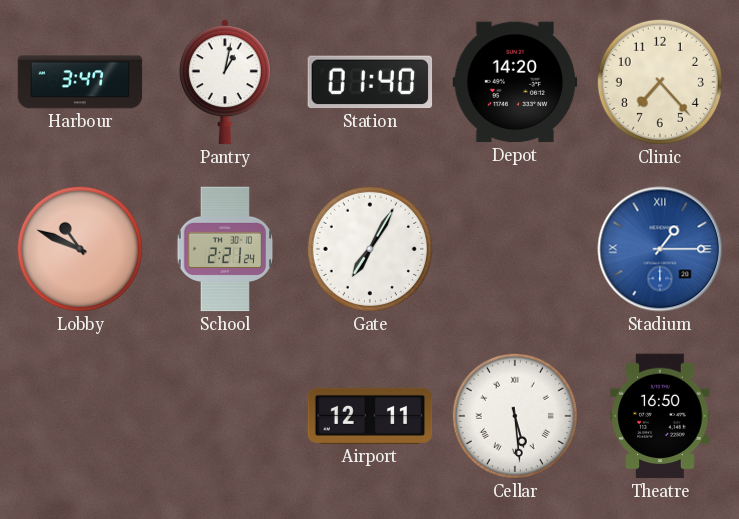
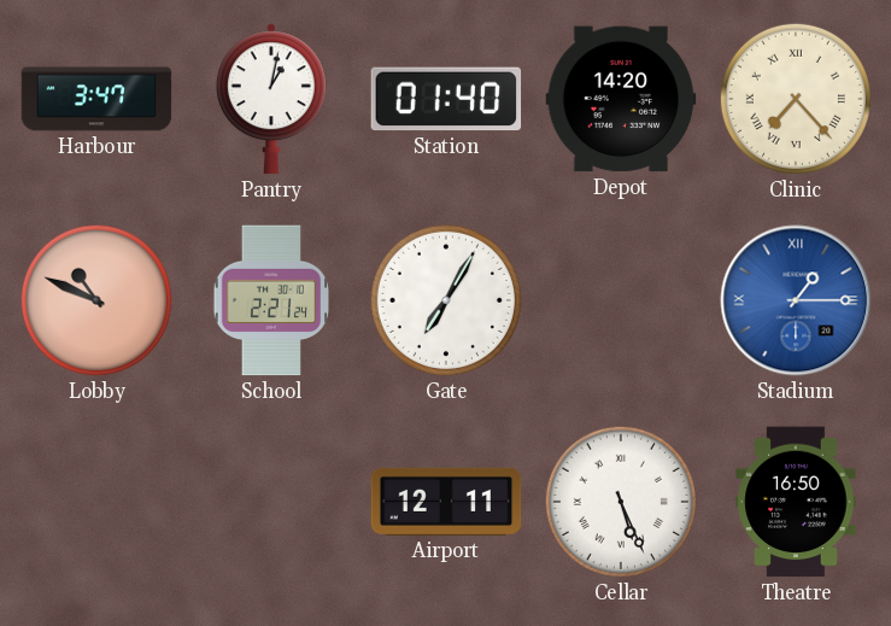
Clinic numerals: Arabic -> Roman
Cellar: 5:29 -> 5:26
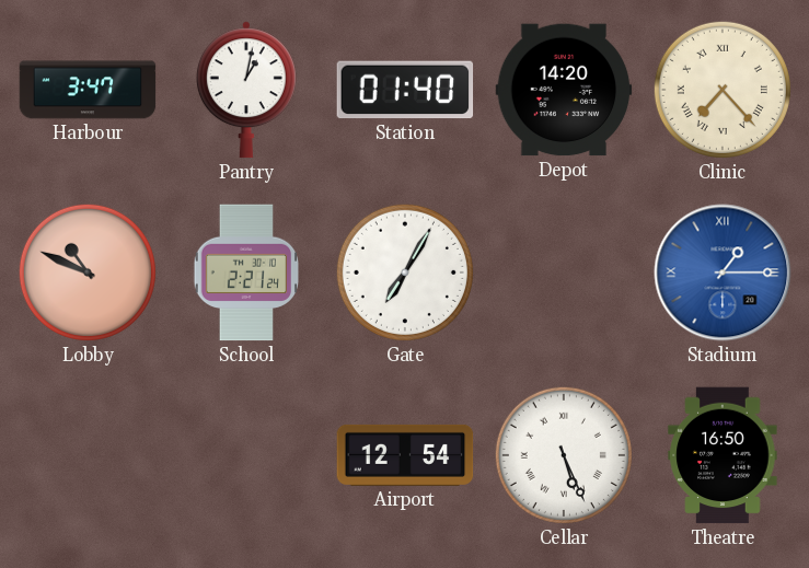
Airport: 12:11 -> 12:54
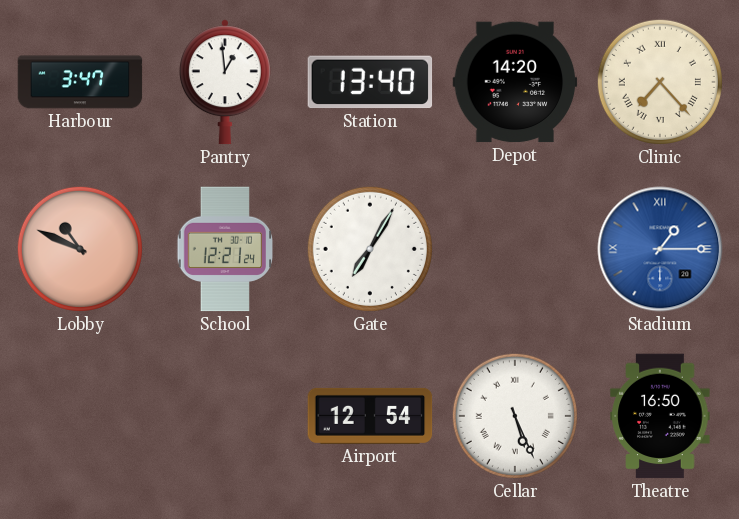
Pantry: 1:02 -> 12:59
Station: 01:40 -> 13:40
School: 2:21 -> 12:21
